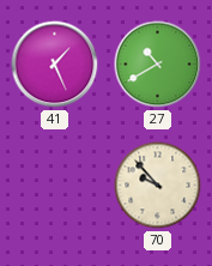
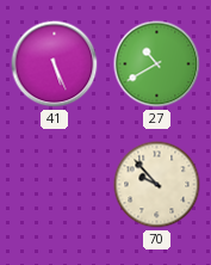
41: 1:26 -> 5:26
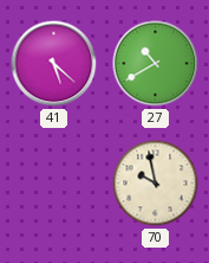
41: 5:26 -> 5:22
70: 9:53 -> 9:58
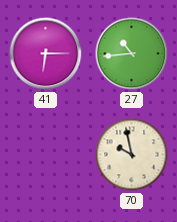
41: 5:22 -> 6:15
27: 10:40 -> 10:44
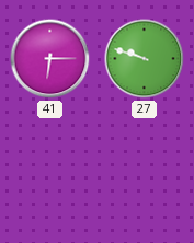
27: 10:44 -> 9:48
70: 9:58 -> none
